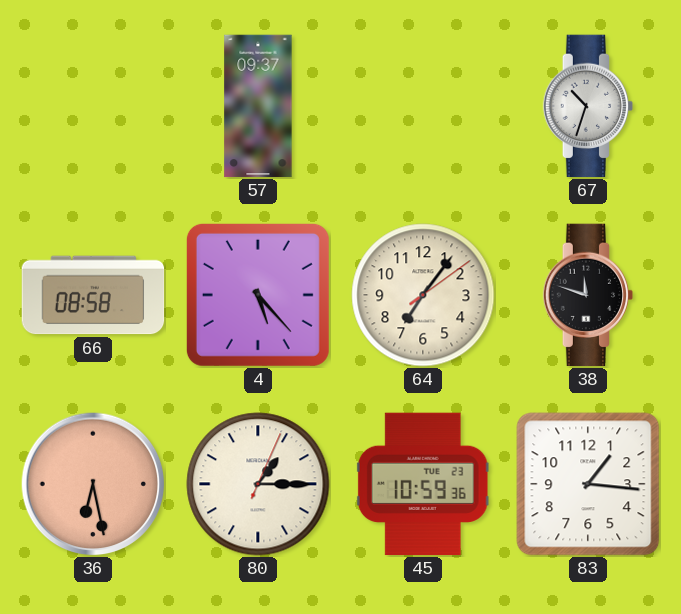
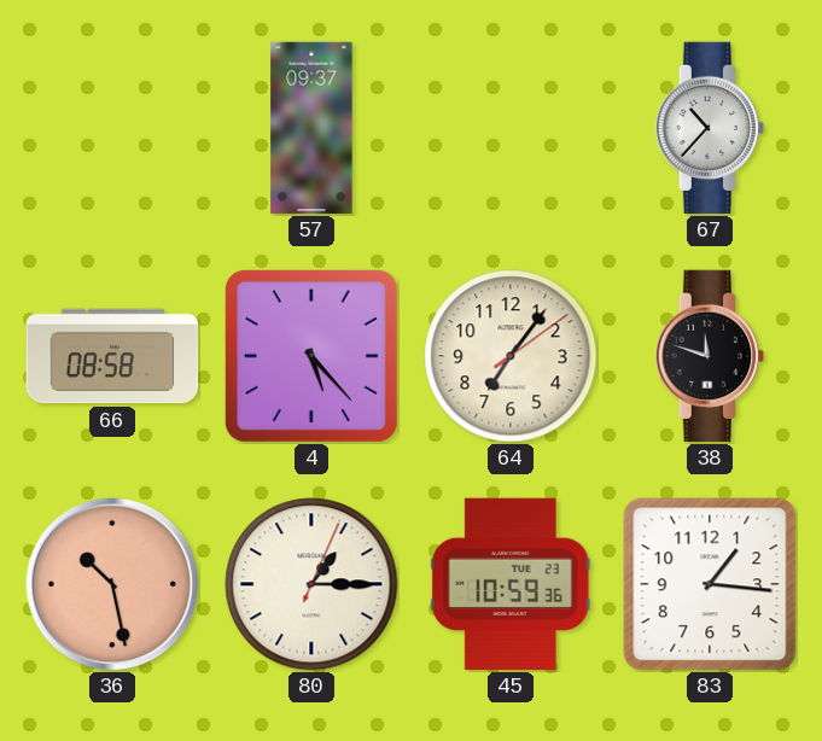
67: 10:33 -> 10:37
36: 6:28 -> 10:28
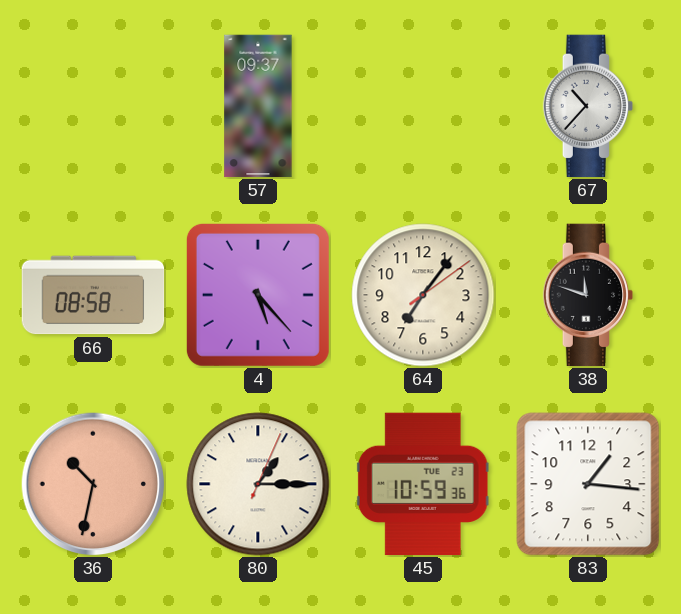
36: 10:28 -> 10:32
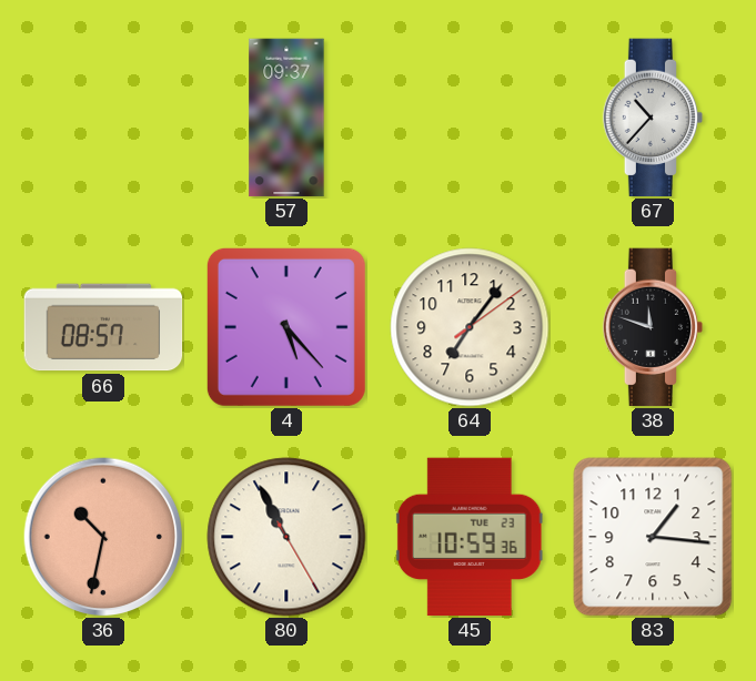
66: 08:58 -> 08:57
80: 1:15 -> 10:55
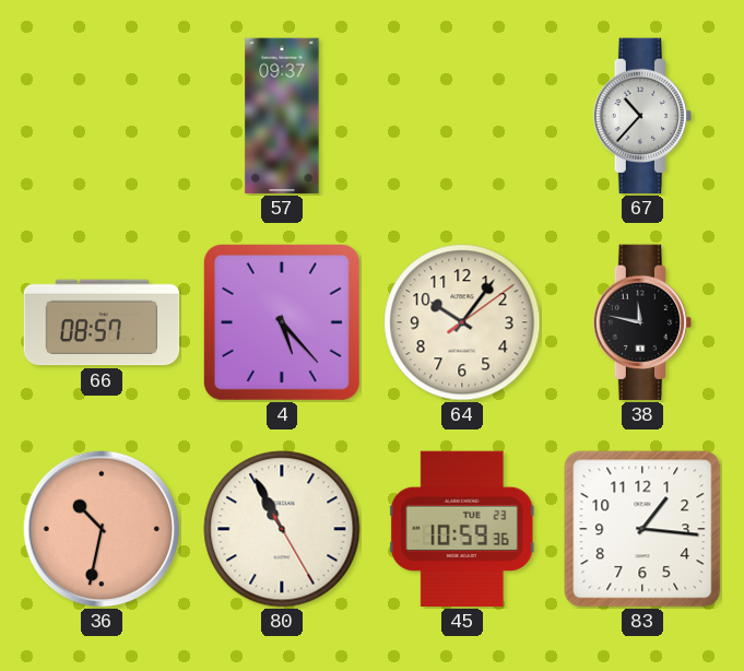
64: 7:06 -> 10:06
38: 11:48 -> 11:47
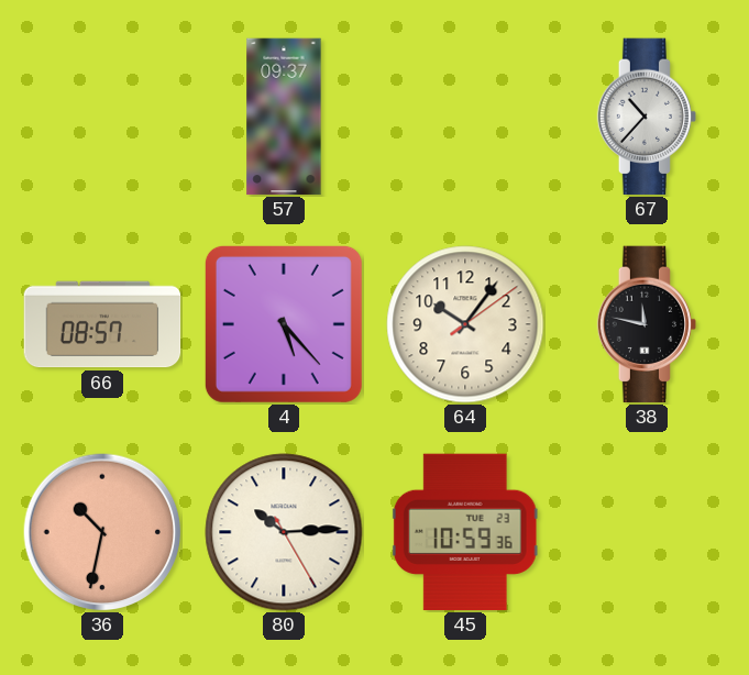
80: 10:55 -> 10:14
83: 1:16 -> none
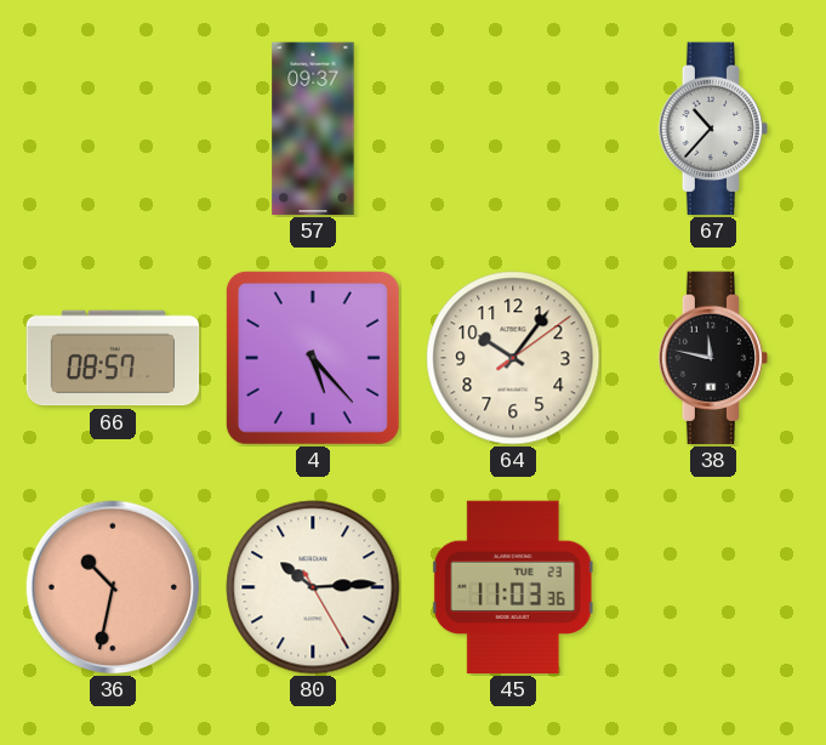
45: 10:59 -> 11:03
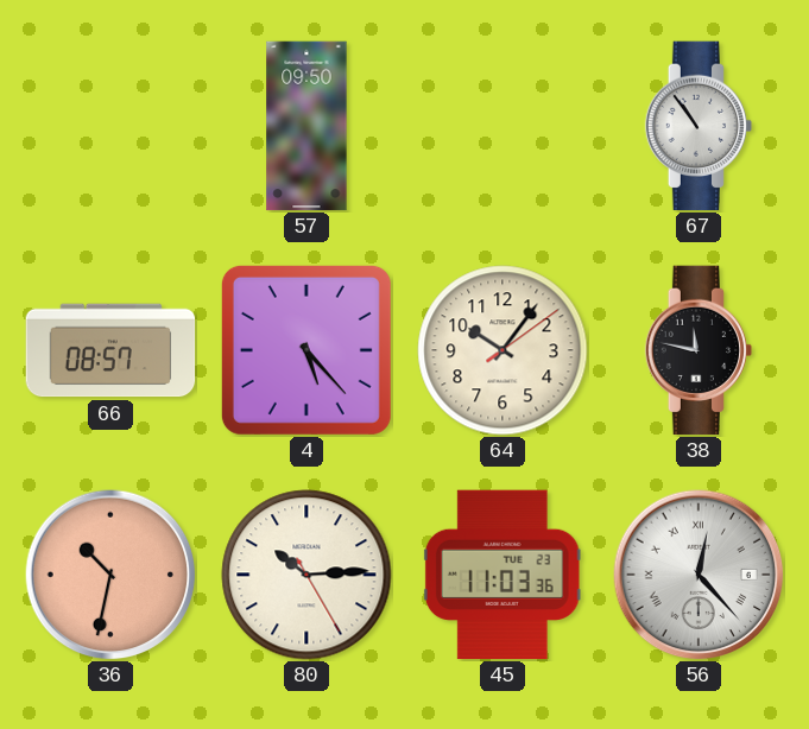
57: 09:37 -> 09:50
67: 10:37 -> 10:54
56: none -> 12:23
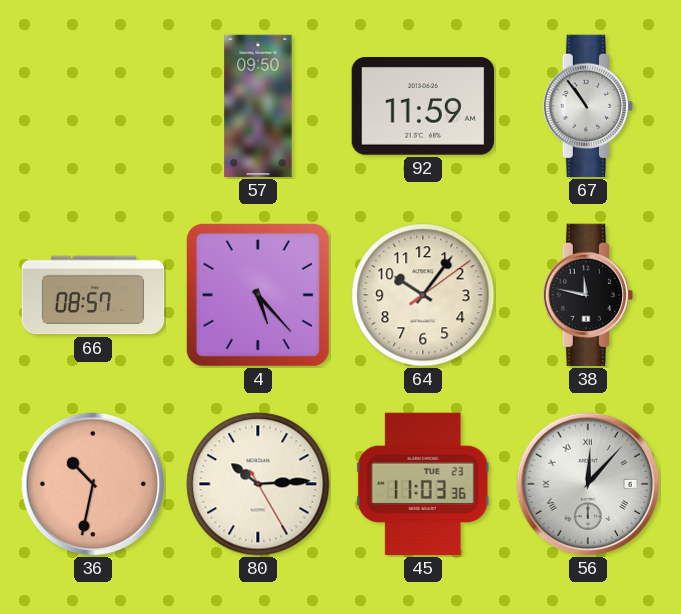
92: none -> 11:59
56: 12:23 -> 12:07
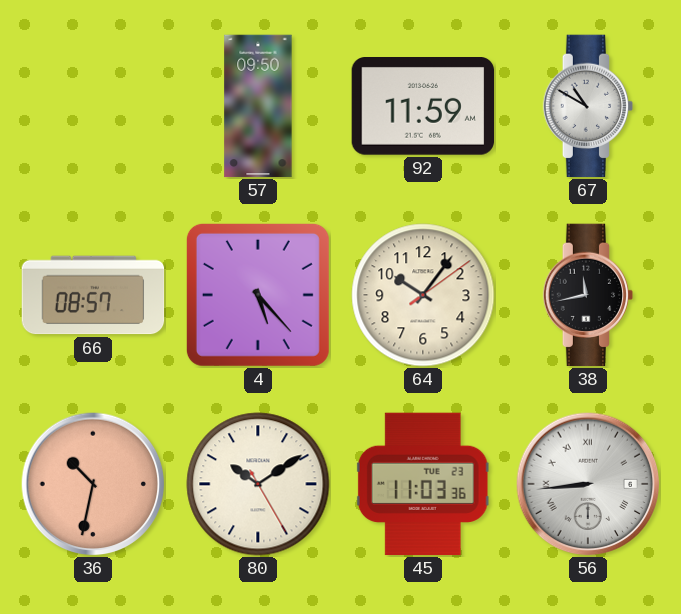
67: 10:54 -> 10:50
38: 11:47 -> 11:43
80: 10:14 -> 10:09
56: 12:07 -> 8:44
